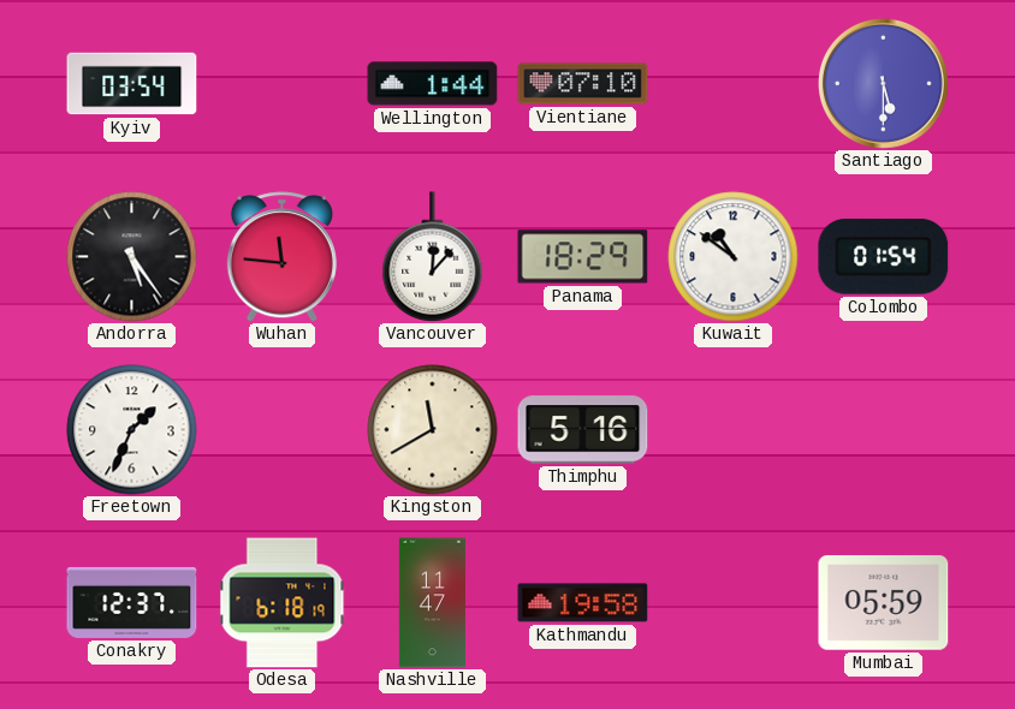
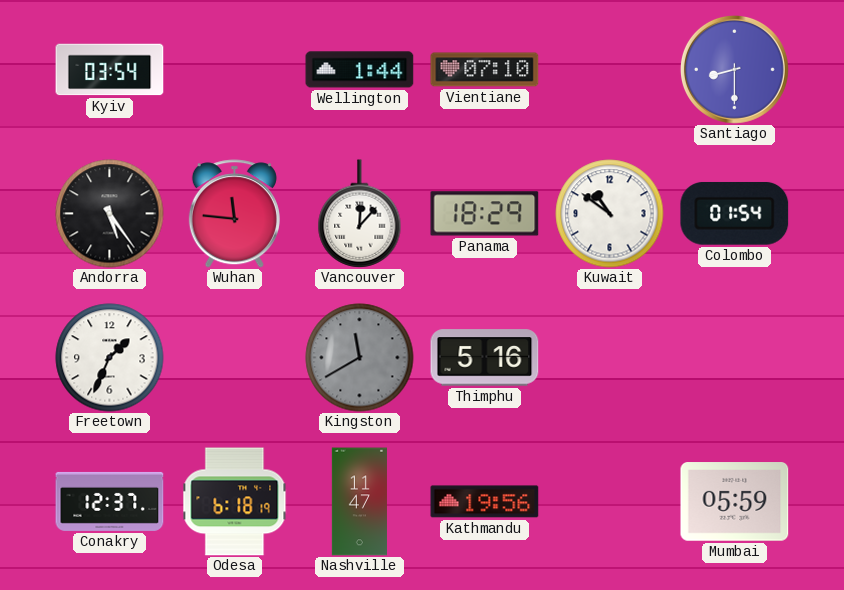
Santiago: 5:30 -> 8:30
Kingston dial: cream -> grey
Kathmandu: 19:58 -> 19:56
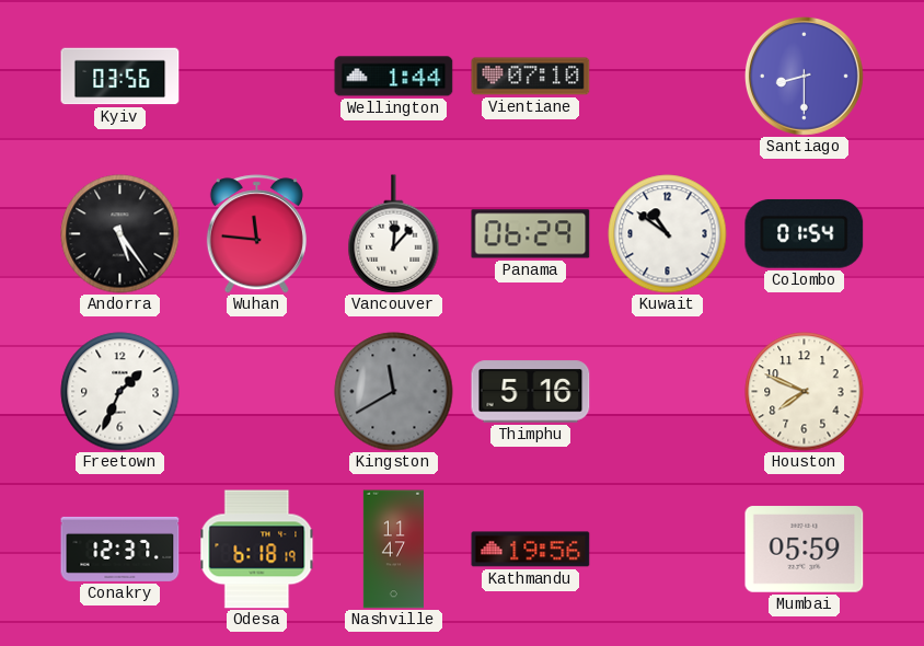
Kyiv: 03:54 -> 03:56
Panama: 18:29 -> 06:29
Houston: none -> 7:49
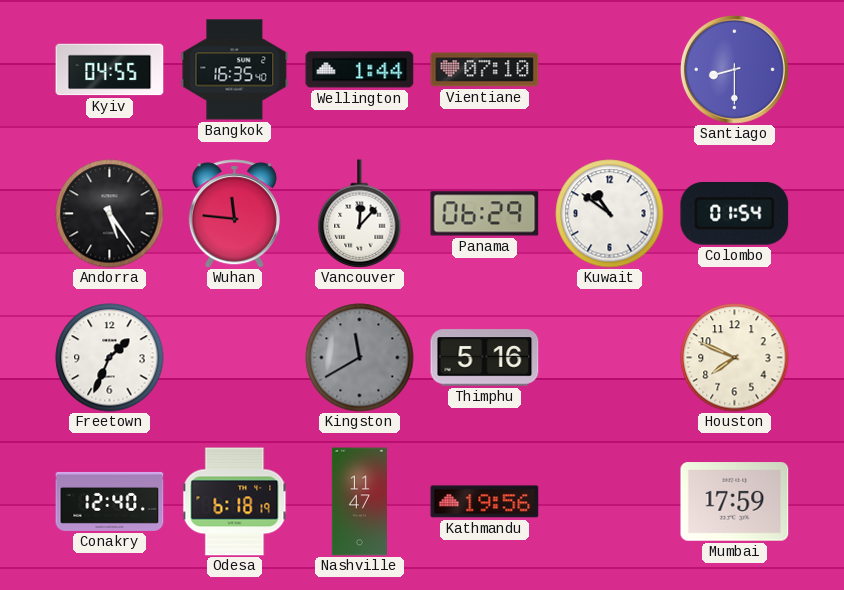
Kyiv: 03:56 -> 04:55
Bangkok: none -> 16:35
Conakry: 12:37 -> 12:40
Mumbai: 05:59 -> 17:59
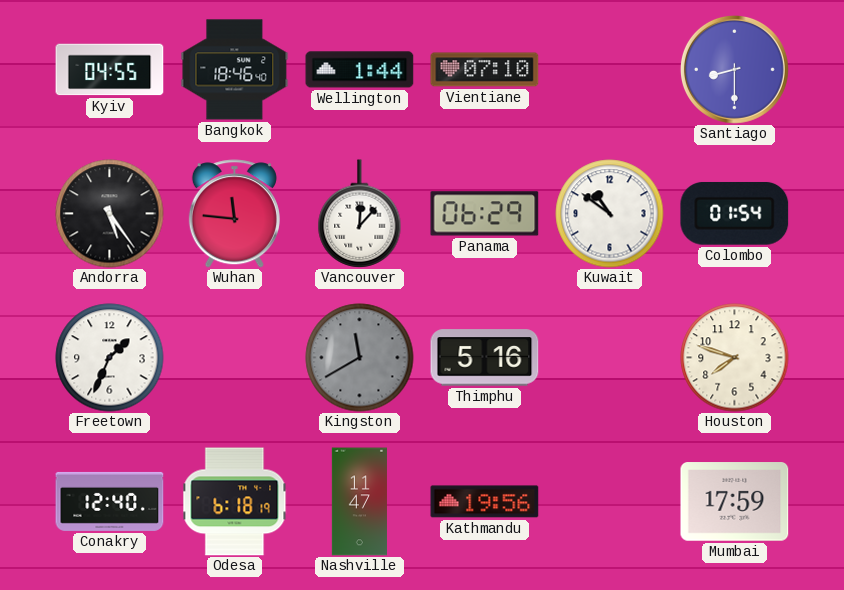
Bangkok: 16:35 -> 18:46
Houston: 7:49 -> 7:48
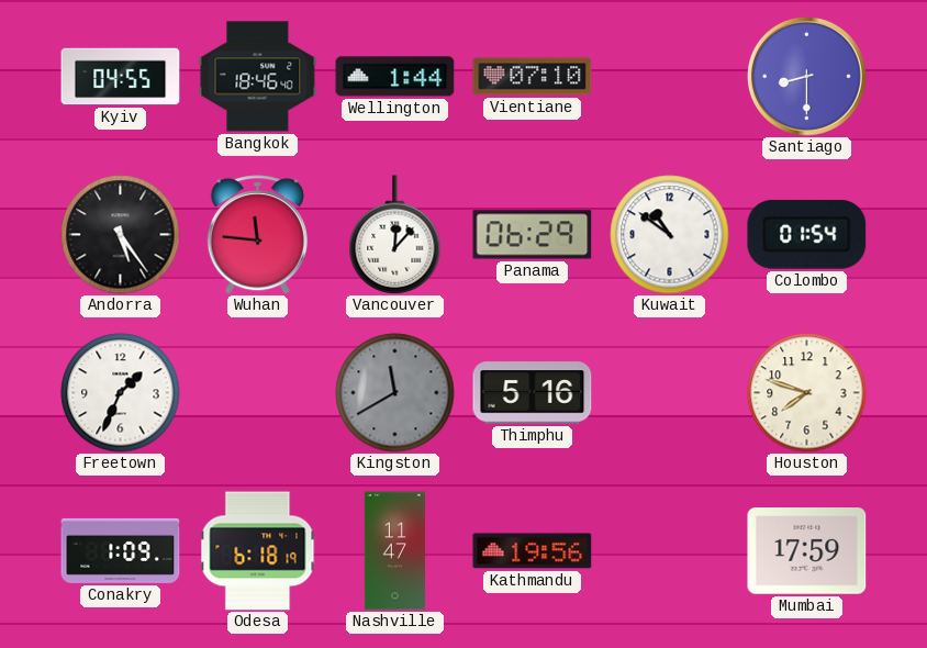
Conakry: 12:40 -> 1:09
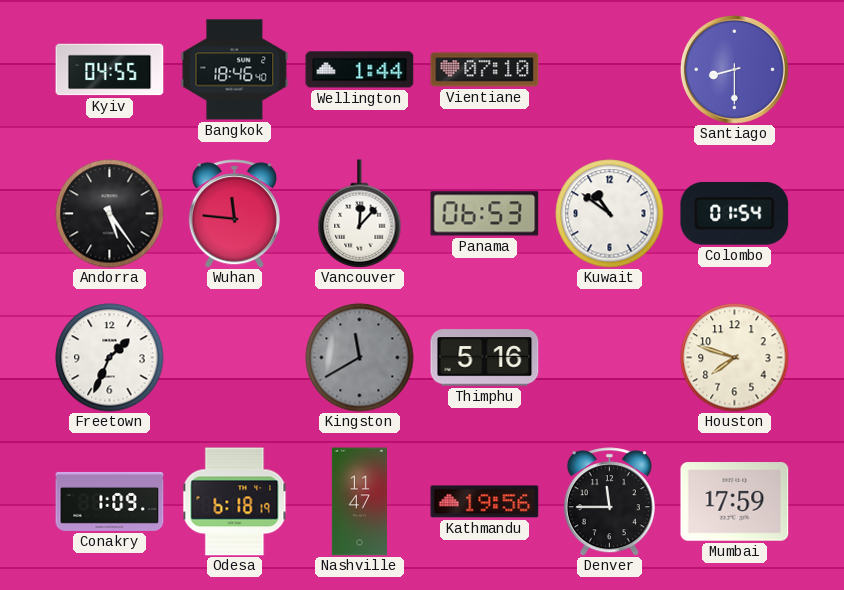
Panama: 06:29 -> 06:53
Denver: none -> 11:45
